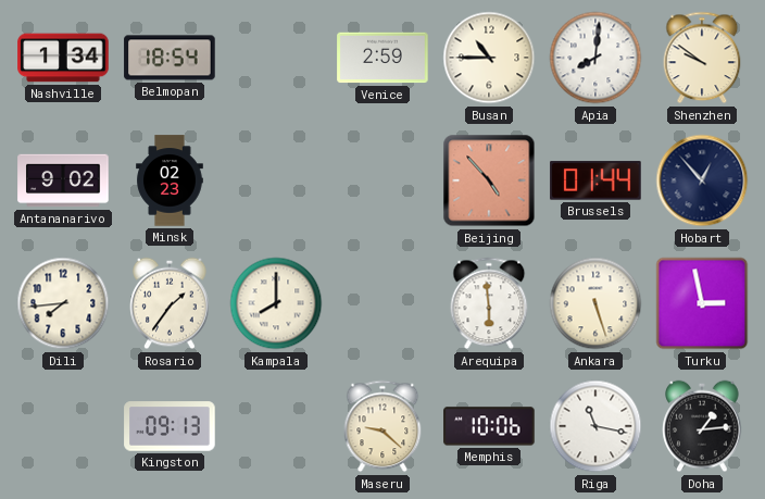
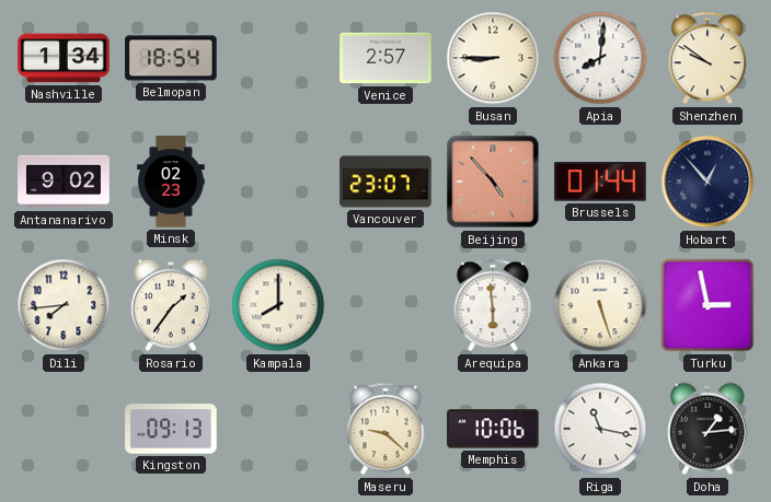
Venice: 2:59 -> 2:57
Busan: 10:45 -> 8:45
Vancouver: none -> 23:07
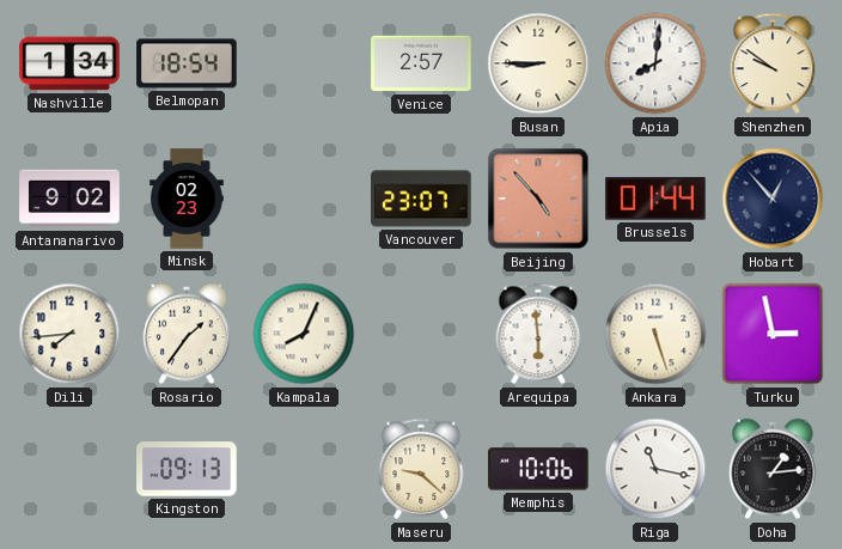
Kampala: 8:00 -> 8:04
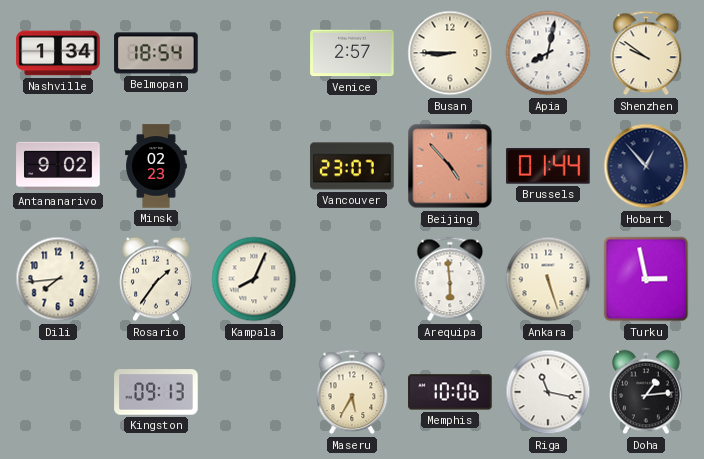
Apia: 8:01 -> 8:02
Maseru: 9:22 -> 5:35
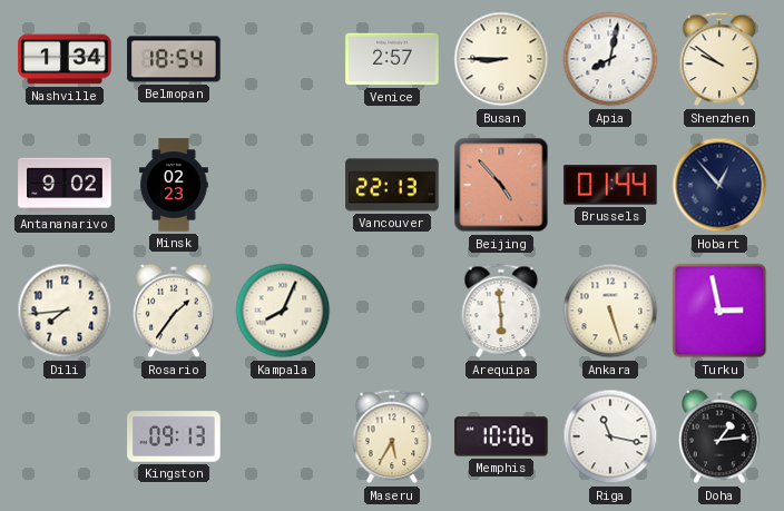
Vancouver: 23:07 -> 22:13
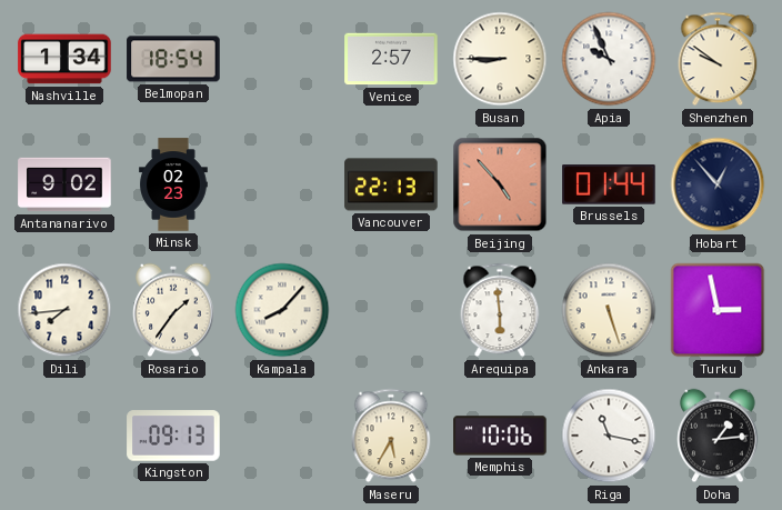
Apia: 8:02 -> 9:56
Kampala: 8:04 -> 8:07
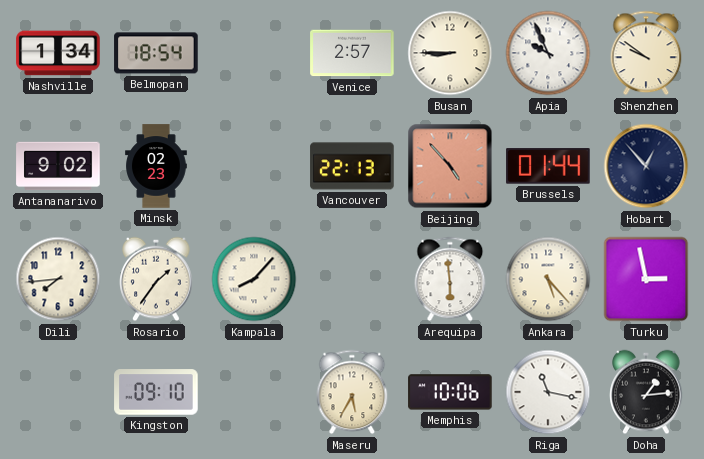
Ankara: 5:27 -> 5:23
Kingston: 09:13 -> 09:10
